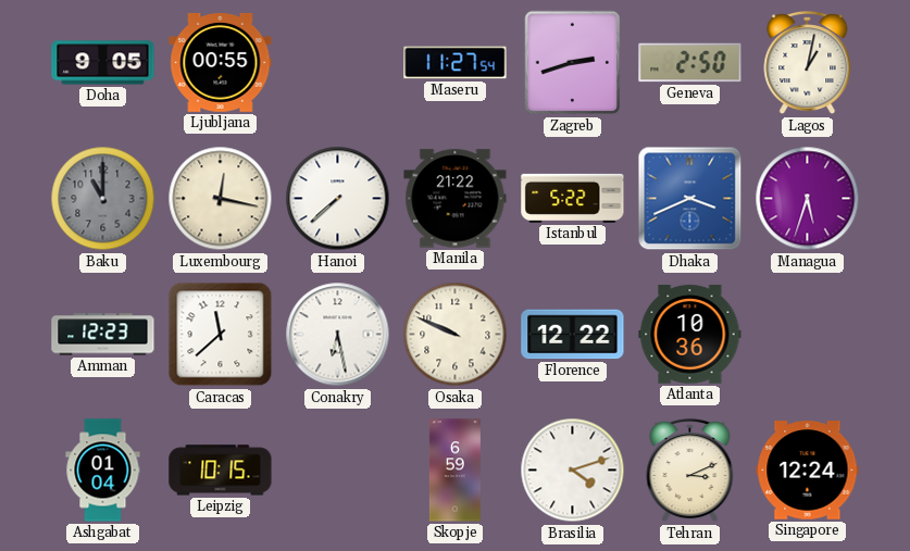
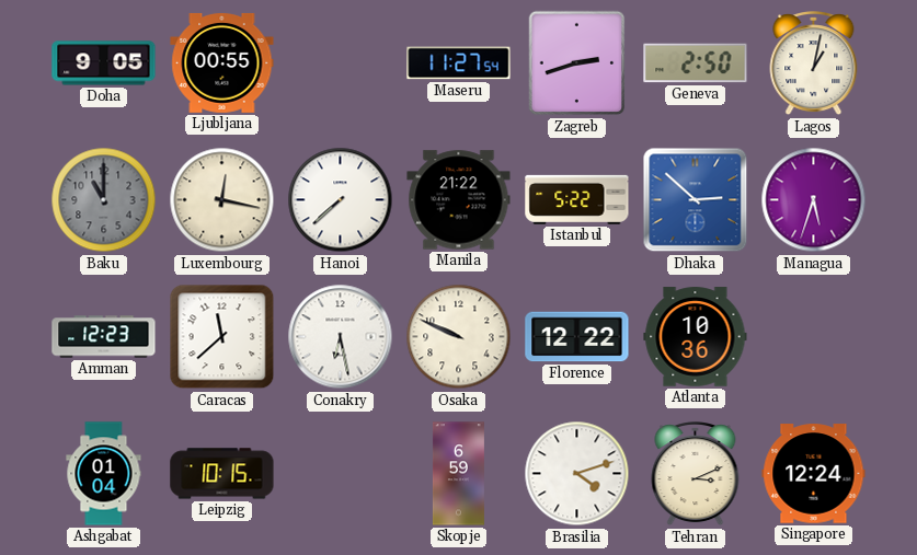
Dhaka: 3:41 -> 2:52
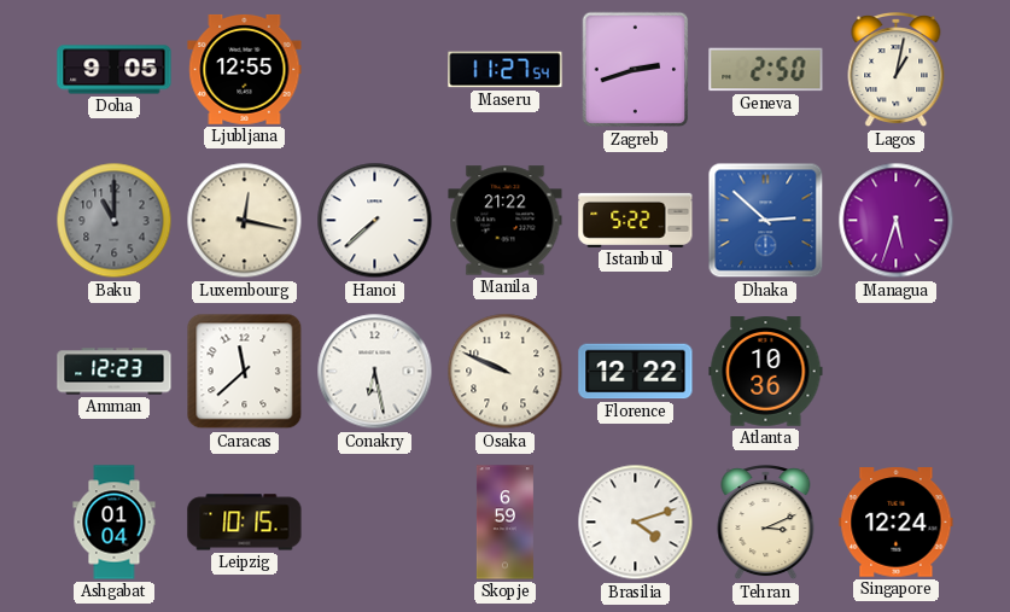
Ljubljana: 00:55 -> 12:55
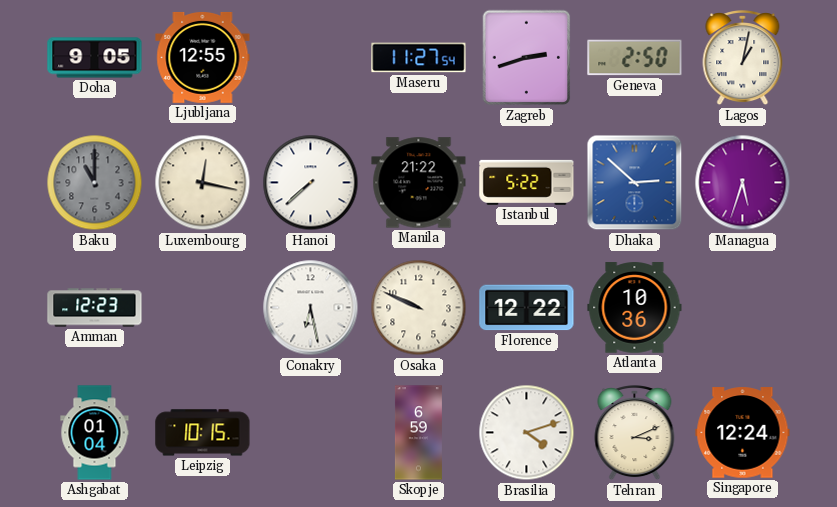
Caracas: 11:38 -> none
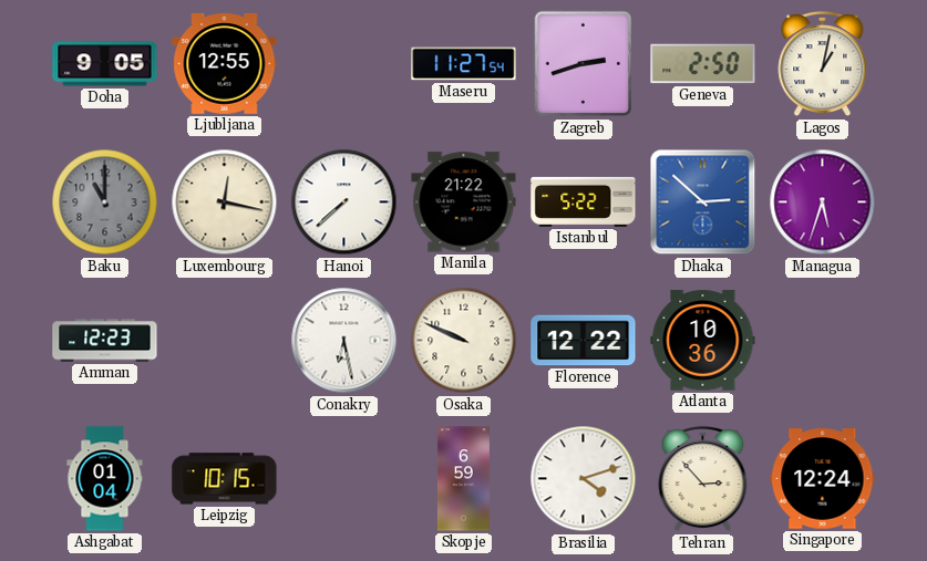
Tehran: 3:11 -> 2:53
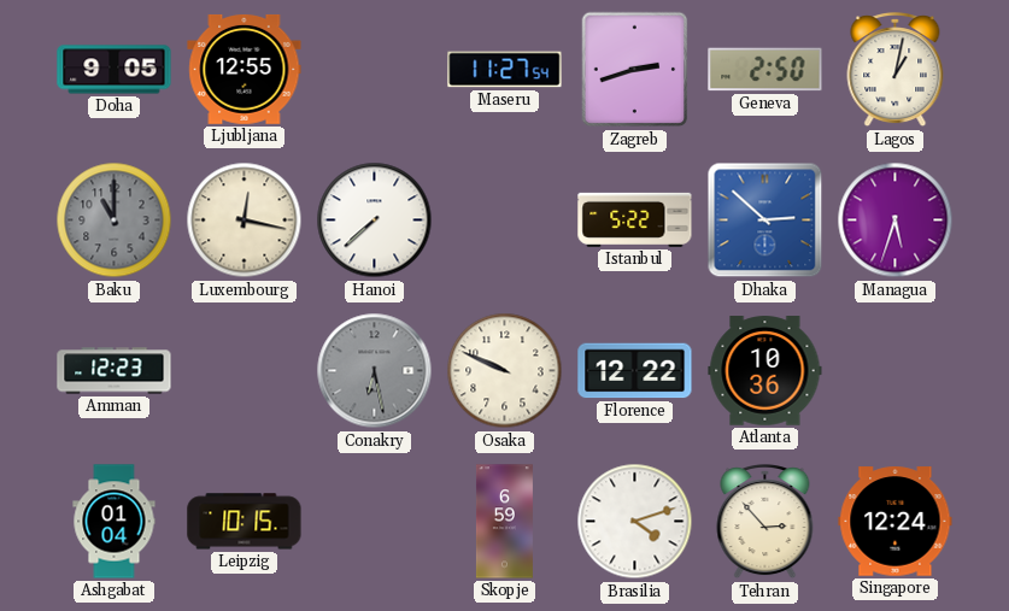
Manila: 21:22 -> none
Conakry dial: white -> grey
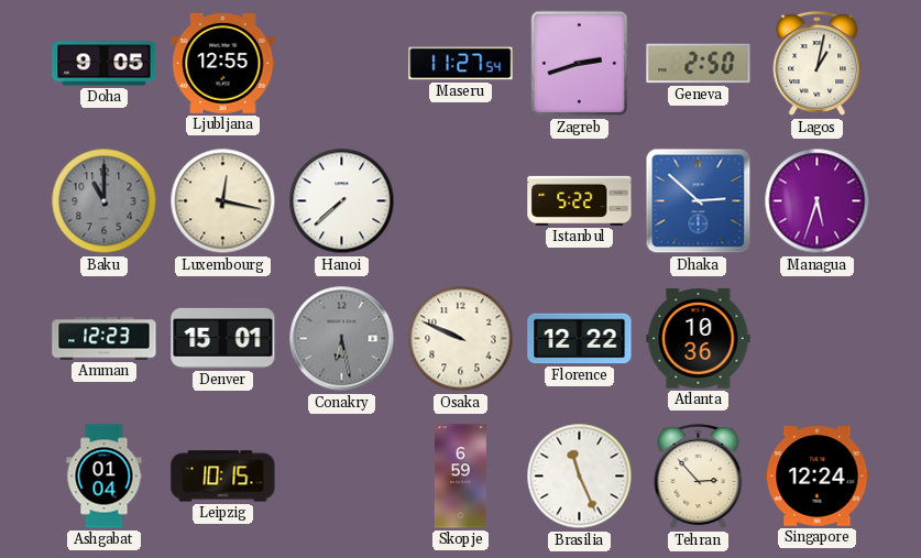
Denver: none -> 15:01
Brasilia: 4:12 -> 11:26
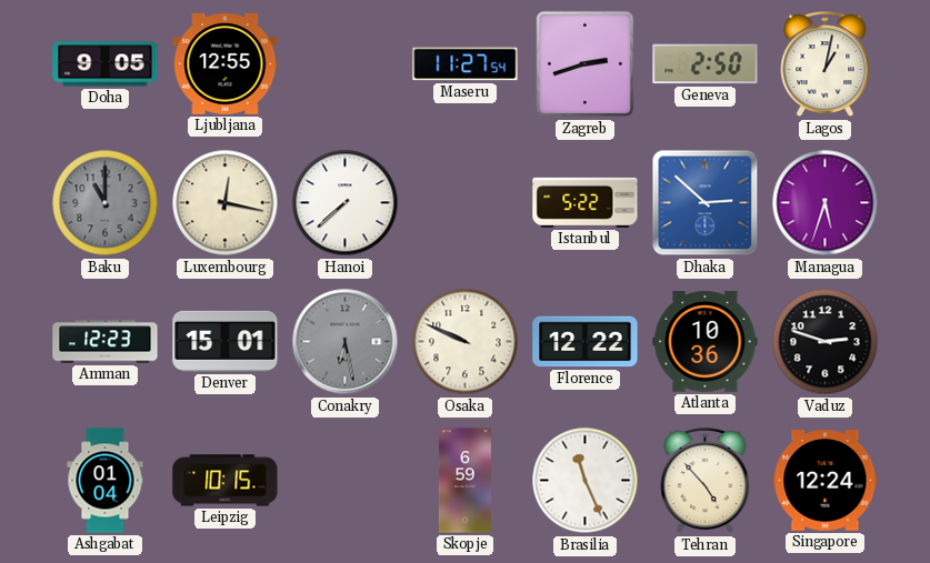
Vaduz: none -> 2:48
Tehran: 2:53 -> 4:53
